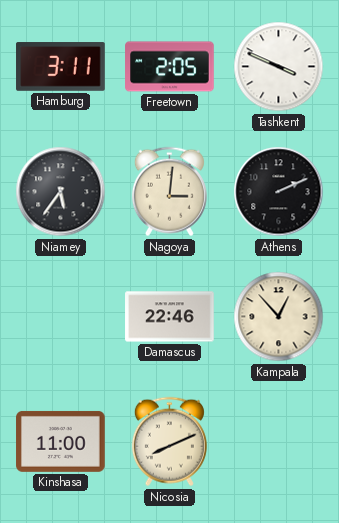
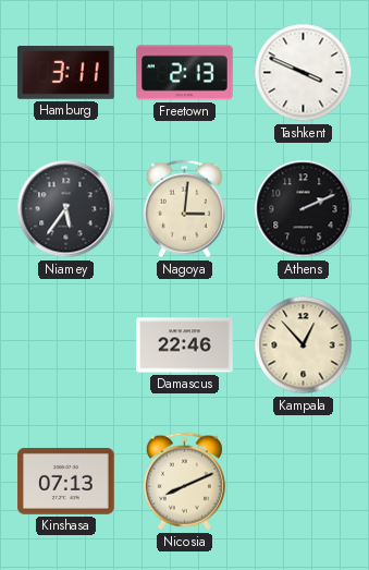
Freetown: 2:05 -> 2:13
Kinshasa: 11:00 -> 07:13
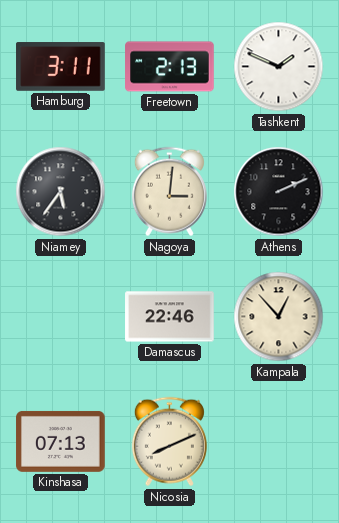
Tashkent: 3:49 -> 1:49
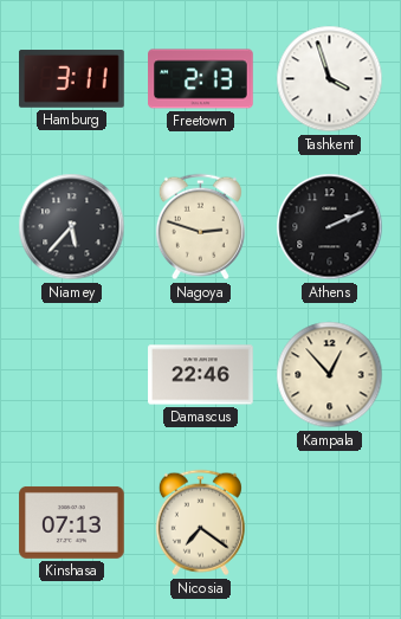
Tashkent: 1:49 -> 3:57
Niamey: 5:36 -> 5:37
Nagoya: 3:01 -> 2:48
Nicosia: 8:11 -> 7:21
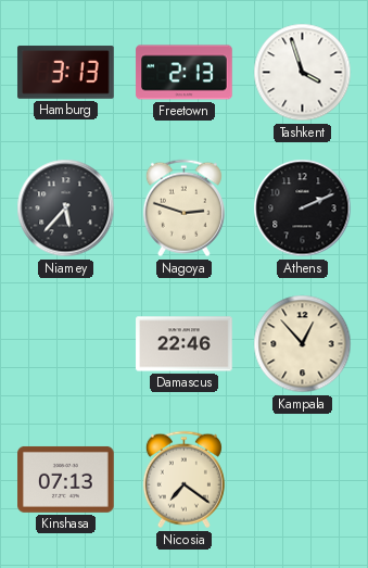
Hamburg: 3:11 -> 3:13
